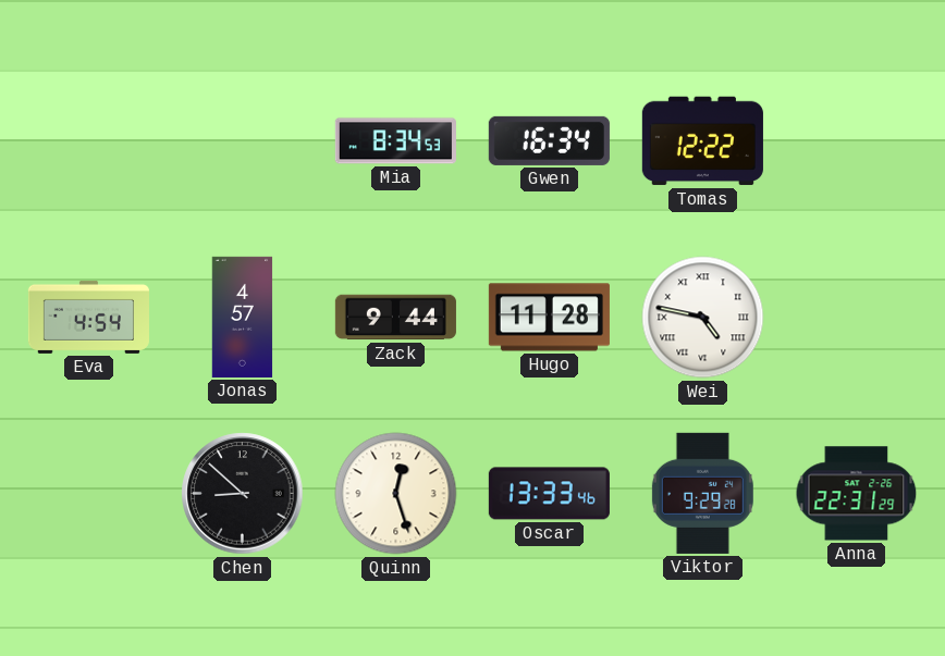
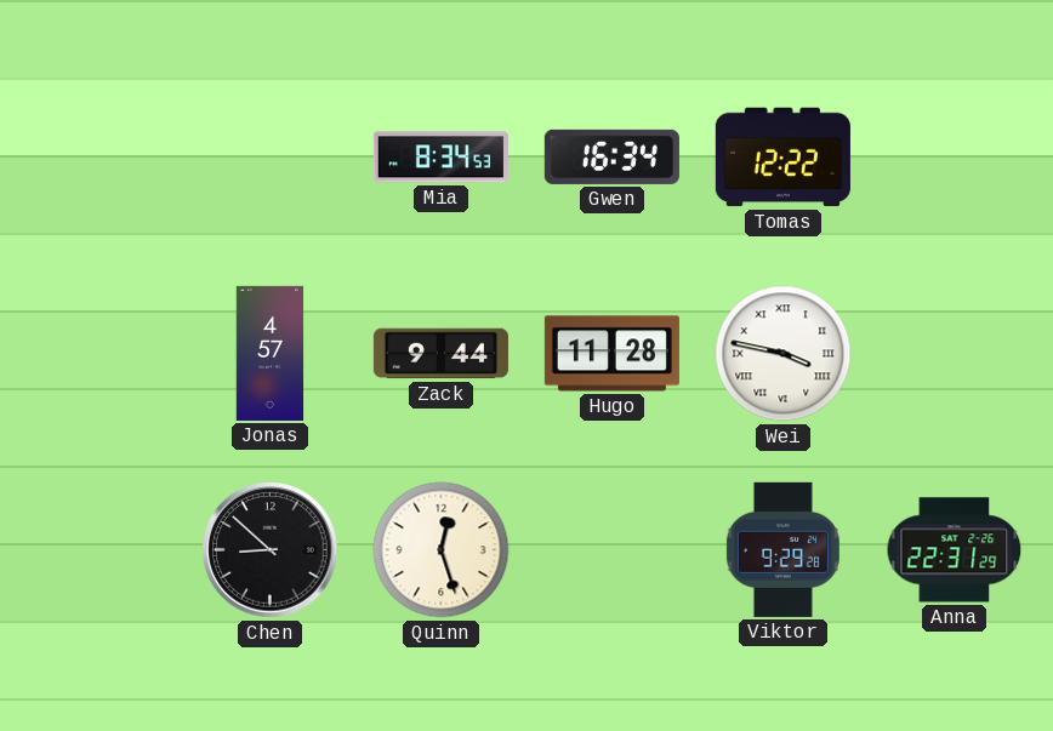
Eva: 4:54 -> none
Wei: 4:47 -> 3:47
Oscar: 13:33 -> none
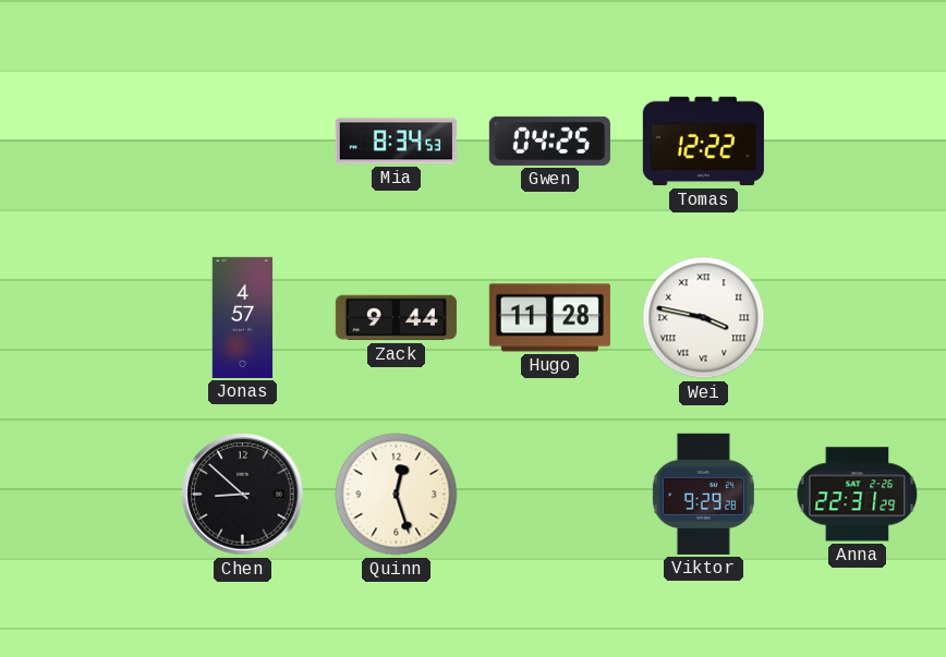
Gwen: 16:34 -> 04:25
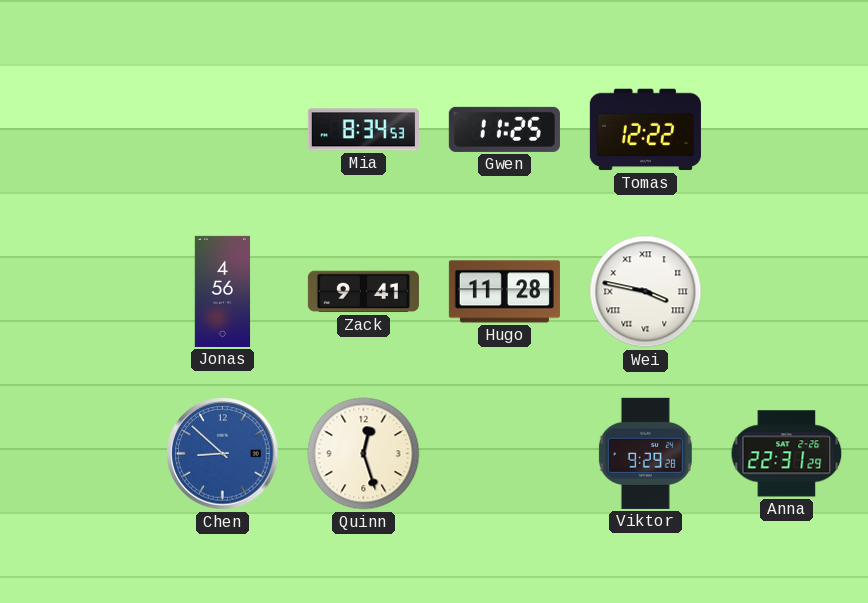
Gwen: 04:25 -> 11:25
Jonas: 4:57 -> 4:56
Zack: 9:44 -> 9:41
Chen dial: black -> blue
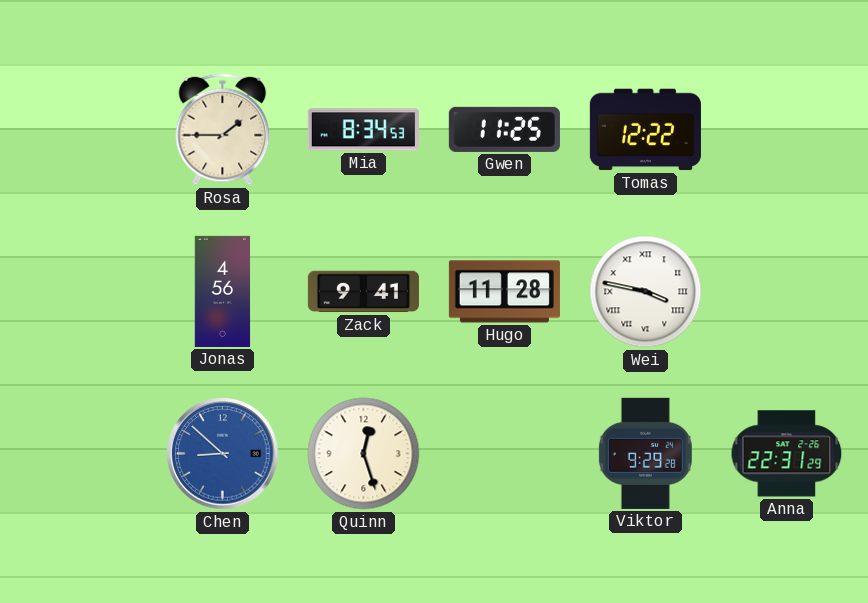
Rosa: none -> 1:45
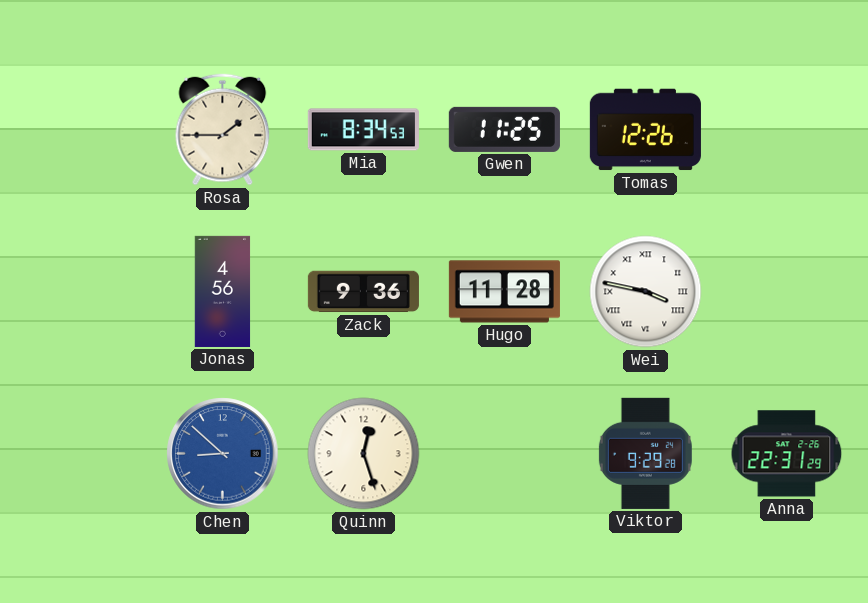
Tomas: 12:22 -> 12:26
Zack: 9:41 -> 9:36
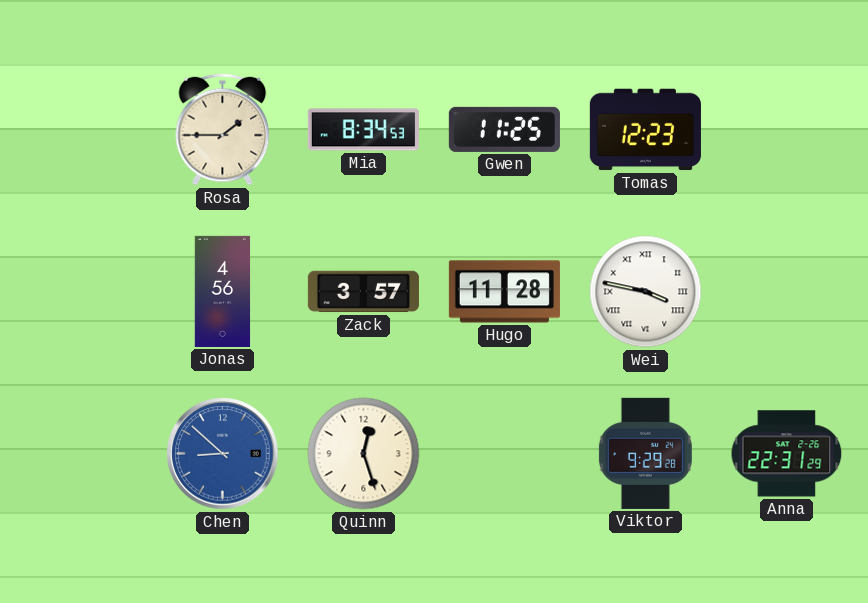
Tomas: 12:26 -> 12:23
Zack: 9:36 -> 3:57
